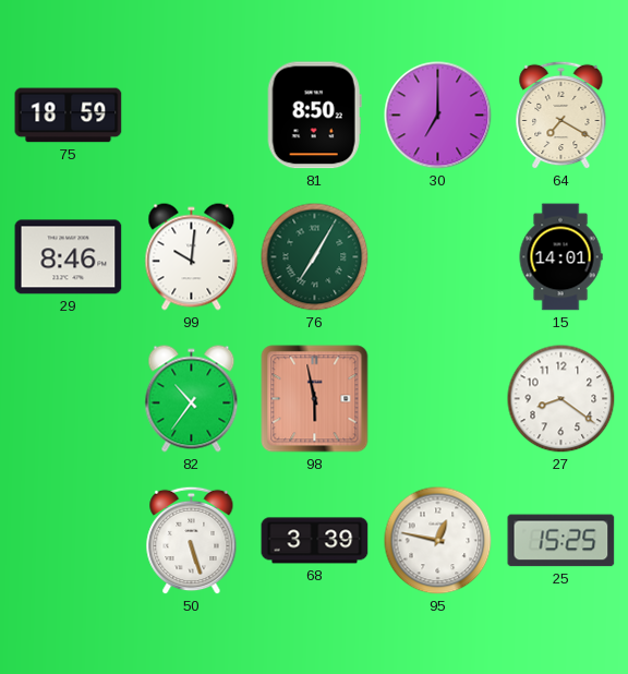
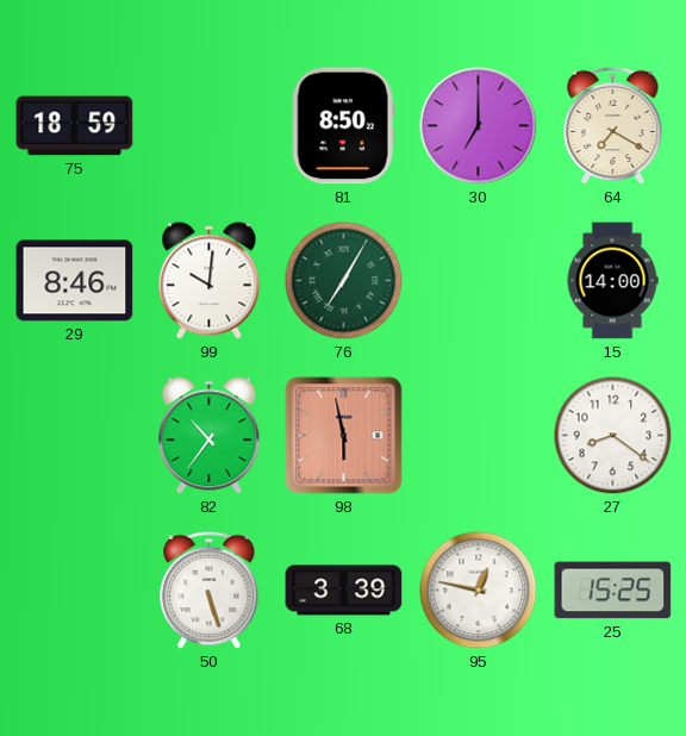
15: 14:01 -> 14:00
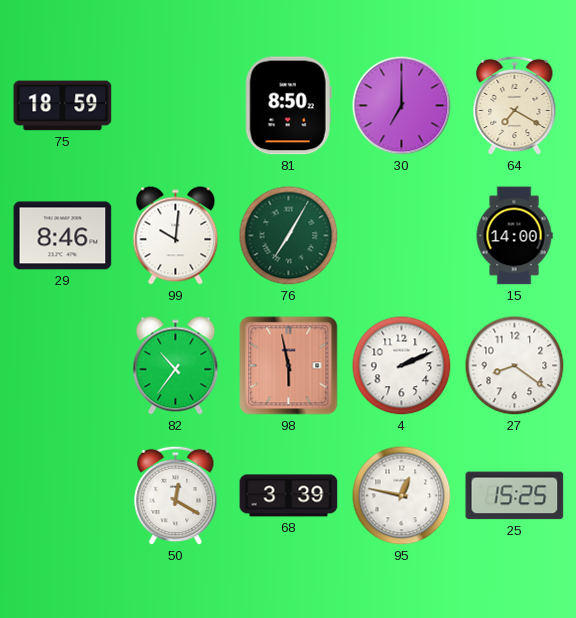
4: none -> 2:11
50: 5:27 -> 12:20
